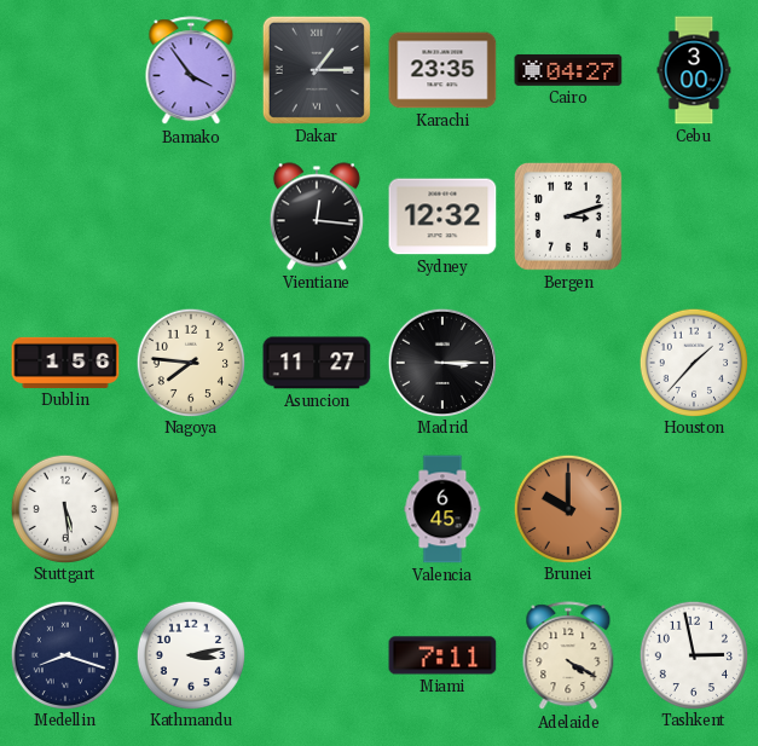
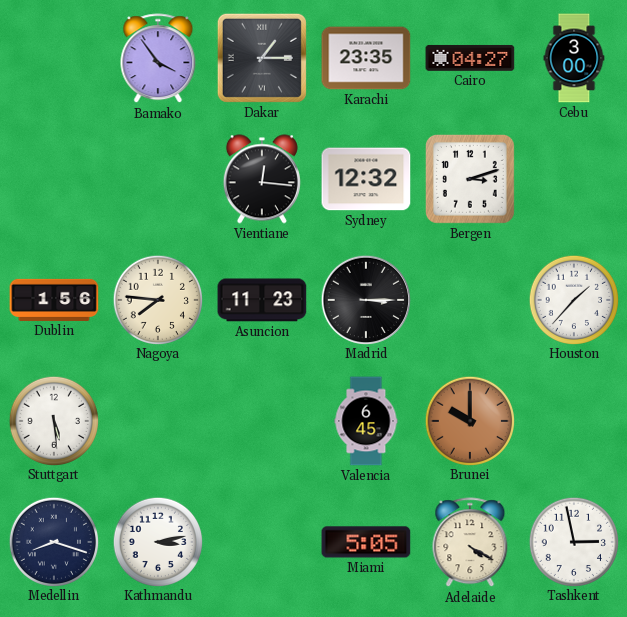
Asuncion: 11:27 -> 11:23
Miami: 7:11 -> 5:05
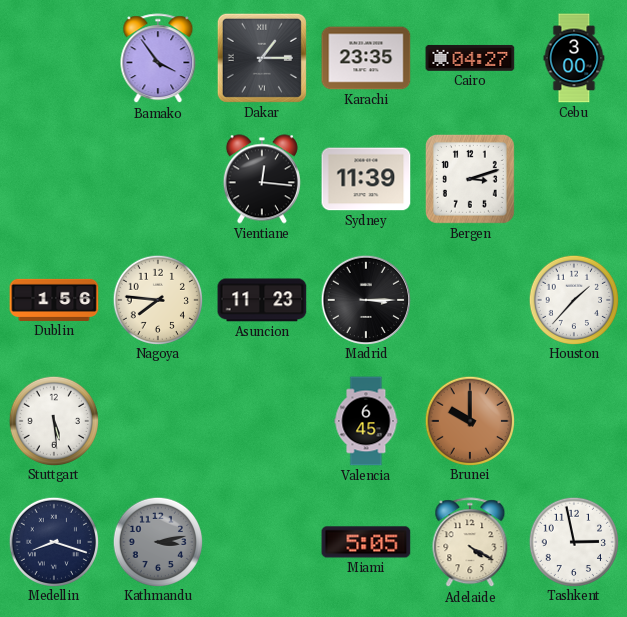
Sydney: 12:32 -> 11:39
Kathmandu dial: white -> grey
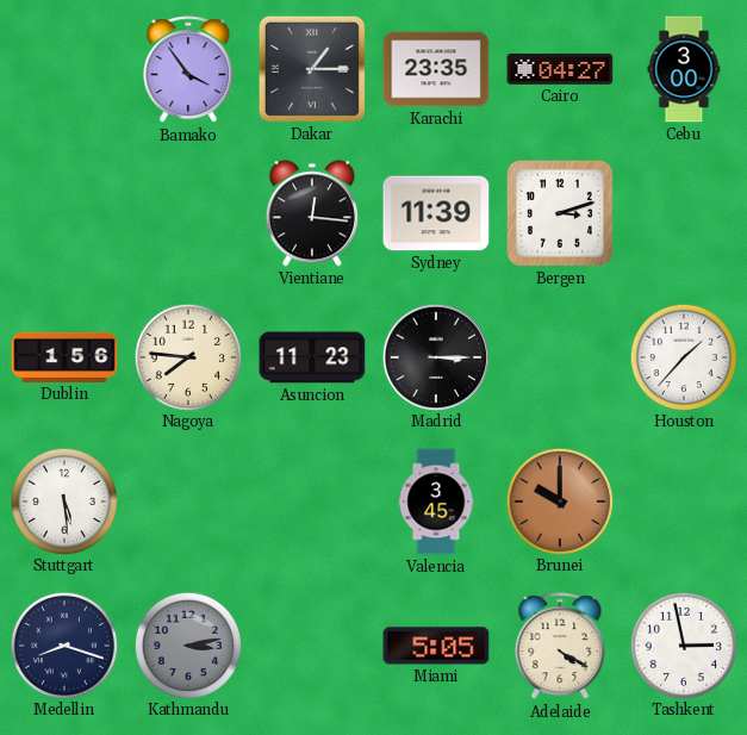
Valencia: 6:45 -> 3:45
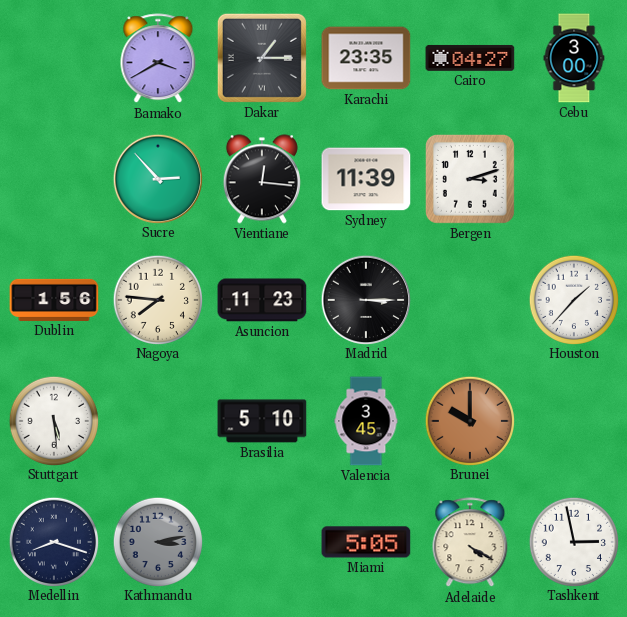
Bamako: 3:54 -> 3:40
Sucre: none -> 2:53
Brasilia: none -> 5:10
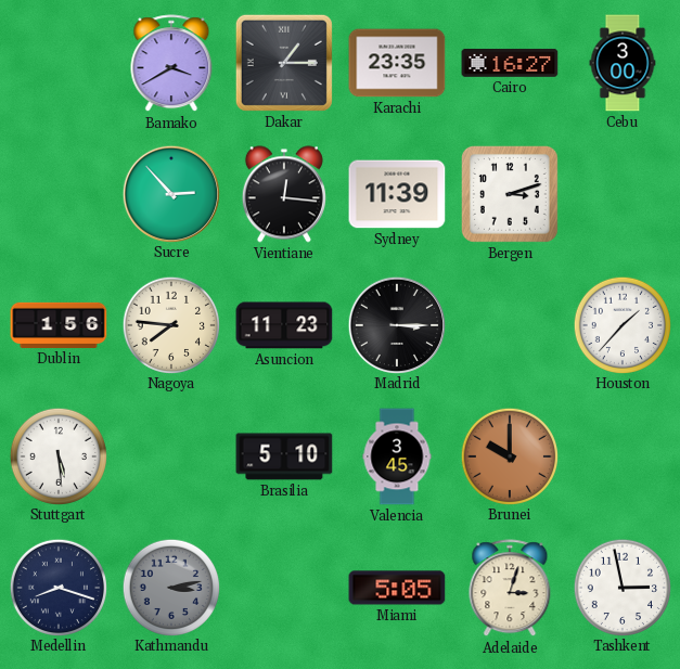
Cairo: 04:27 -> 16:27
Adelaide: 4:20 -> 3:03
